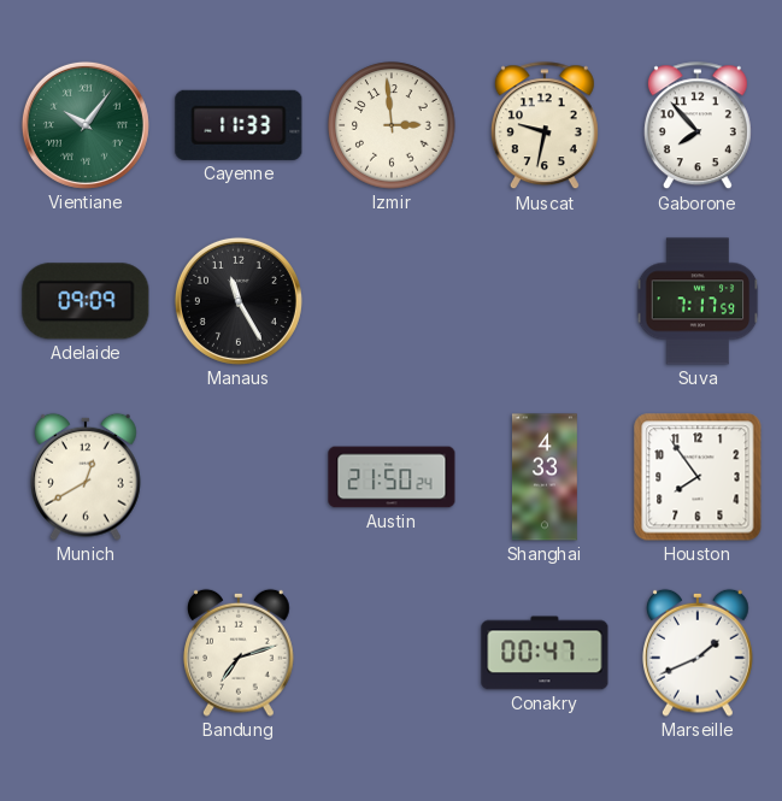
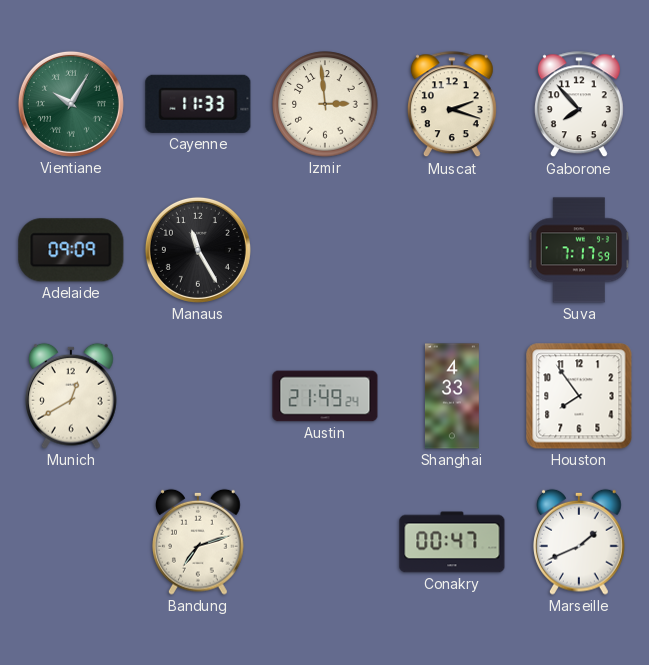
Vientiane: 10:06 -> 10:05
Muscat: 9:32 -> 2:18
Austin: 21:50 -> 21:49
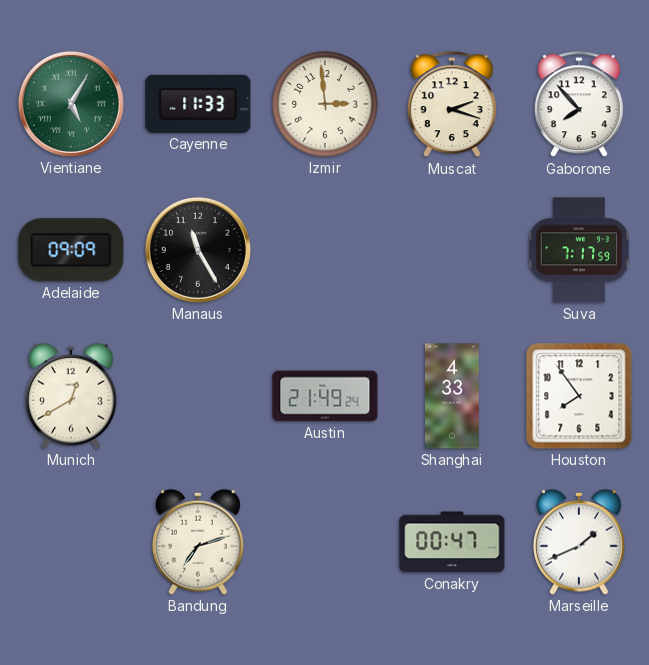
Vientiane: 10:05 -> 5:05
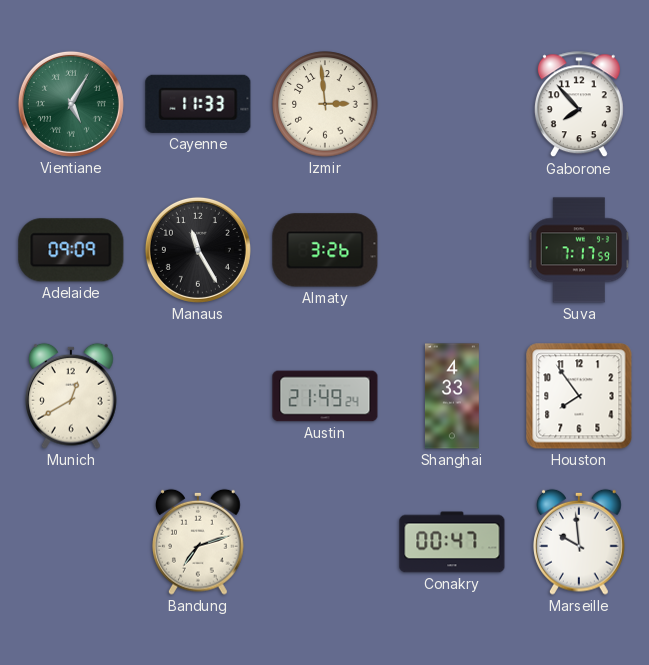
Muscat: 2:18 -> none
Almaty: none -> 3:26
Marseille: 1:41 -> 9:59
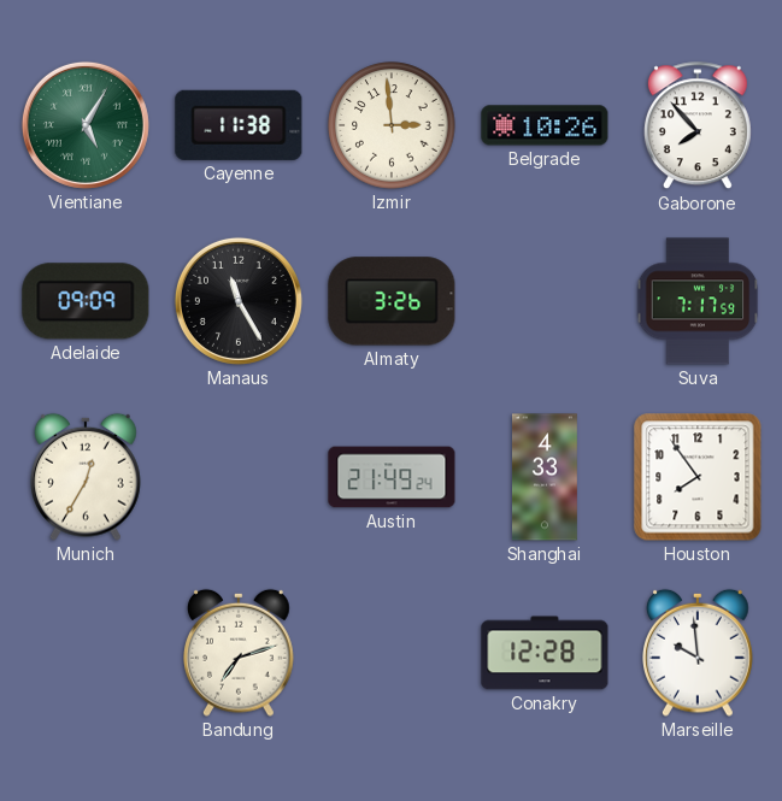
Cayenne: 11:33 -> 11:38
Belgrade: none -> 10:26
Munich: 12:40 -> 12:35
Conakry: 00:47 -> 12:28
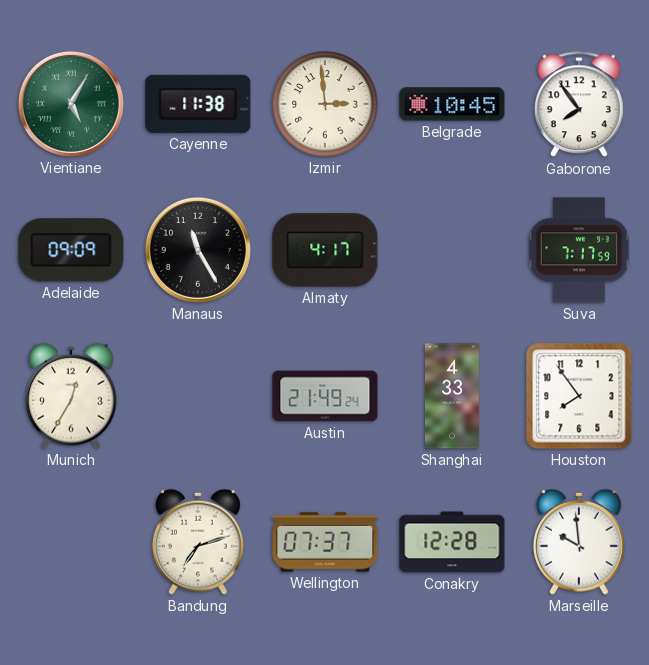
Belgrade: 10:26 -> 10:45
Gaborone: 7:53 -> 7:54
Almaty: 3:26 -> 4:17
Wellington: none -> 07:37
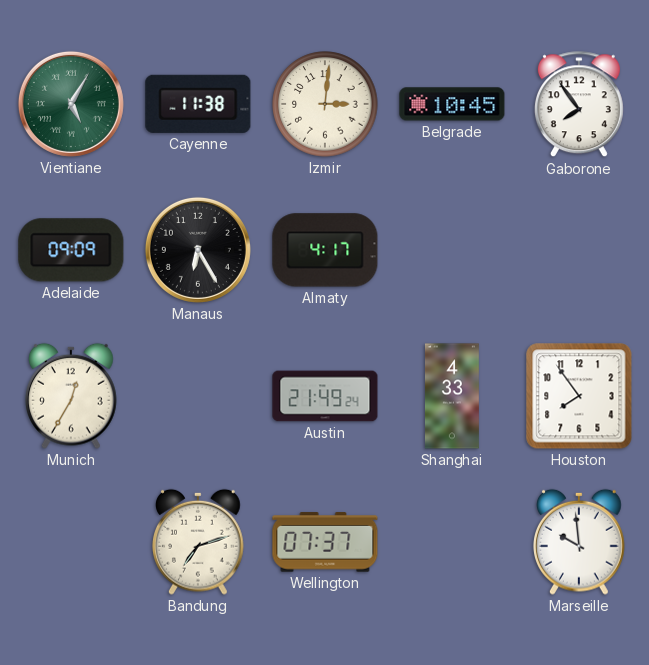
Izmir: 2:59 -> 3:01
Manaus: 11:25 -> 6:25
Suva: 7:17 -> none
Conakry: 12:28 -> none
